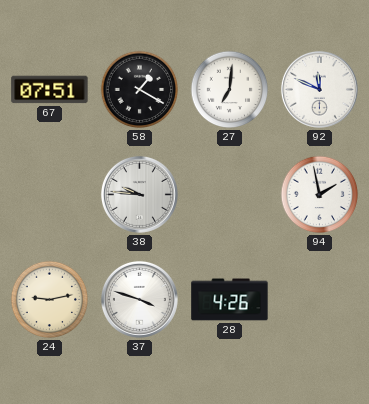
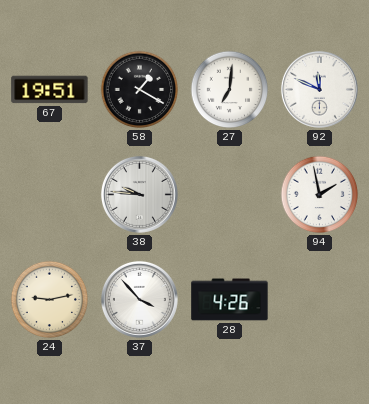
67: 07:51 -> 19:51
37: 3:48 -> 3:53
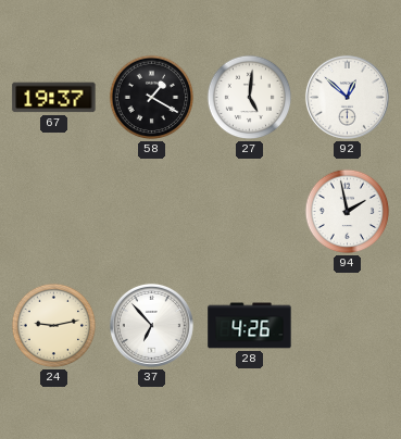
67: 19:51 -> 19:37
27: 7:01 -> 5:01
92: 11:49 -> 12:52
38: 9:46 -> none
37: 3:53 -> 6:53
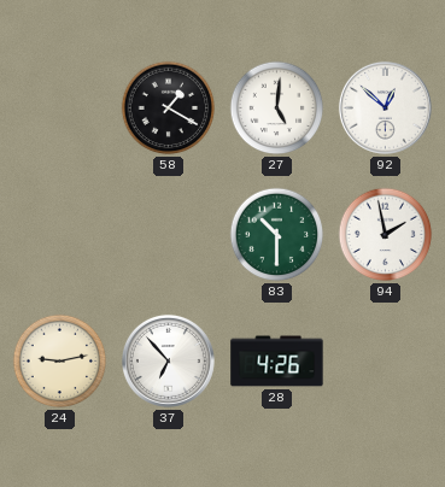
67: 19:37 -> none
83: none -> 10:30
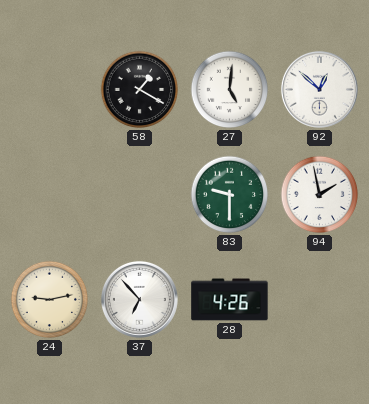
83: 10:30 -> 9:30
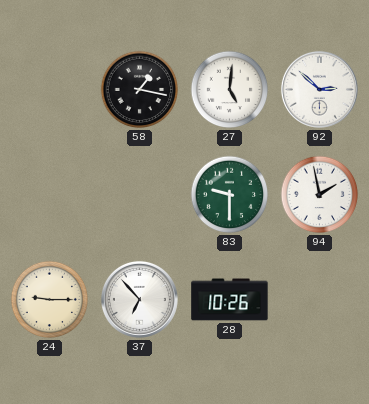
58: 1:20 -> 1:17
92: 12:52 -> 2:52
24: 9:13 -> 9:15
28: 4:26 -> 10:26
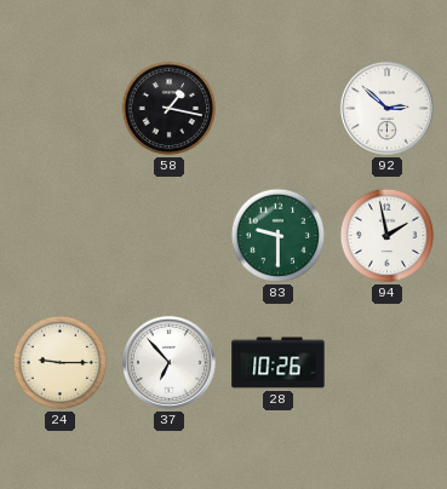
27: 5:01 -> none
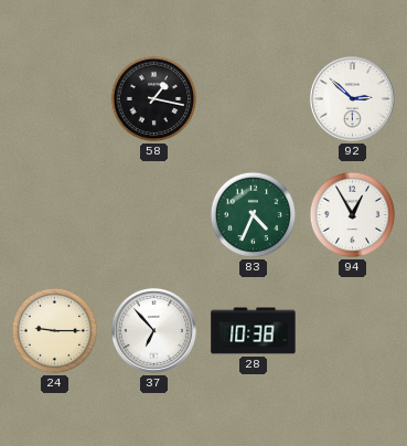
83: 9:30 -> 4:34
94: 1:58 -> 12:55
28: 10:26 -> 10:38
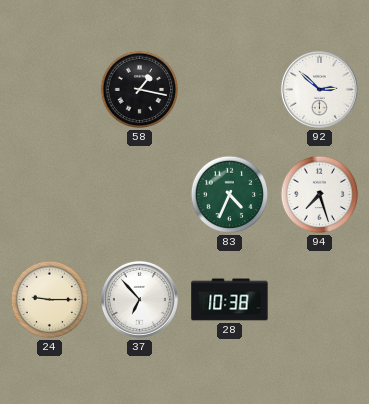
94: 12:55 -> 7:27
